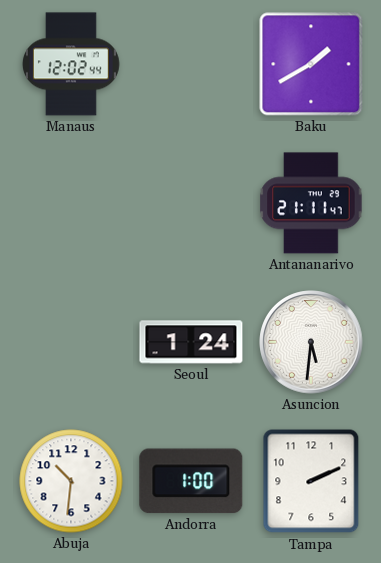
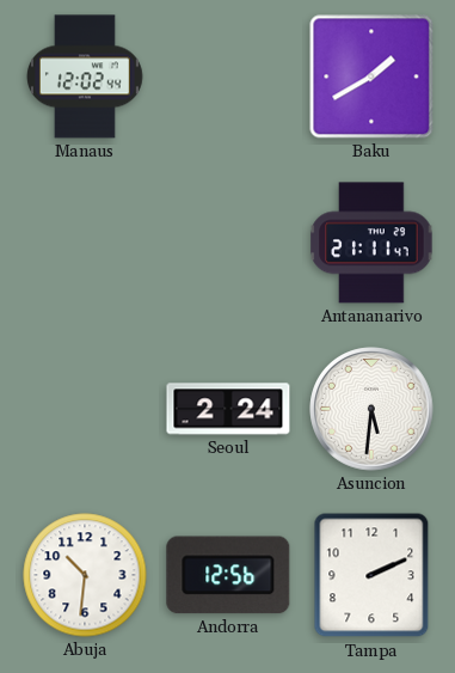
Seoul: 1:24 -> 2:24
Andorra: 1:00 -> 12:56
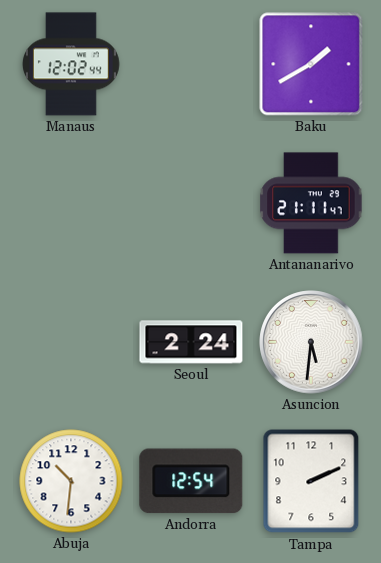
Andorra: 12:56 -> 12:54
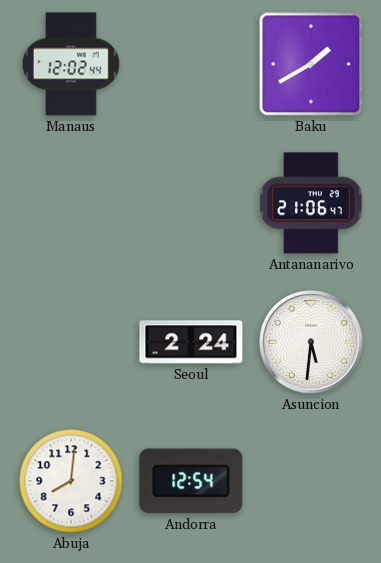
Antananarivo: 21:11 -> 21:06
Abuja: 10:31 -> 8:01
Tampa: 2:11 -> none
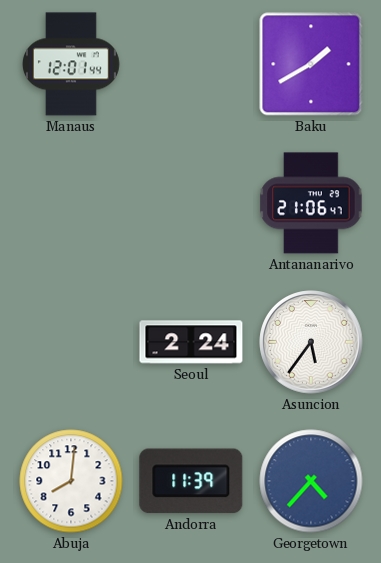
Manaus: 12:02 -> 12:01
Asuncion: 5:31 -> 5:36
Andorra: 12:54 -> 11:39
Georgetown: none -> 4:37
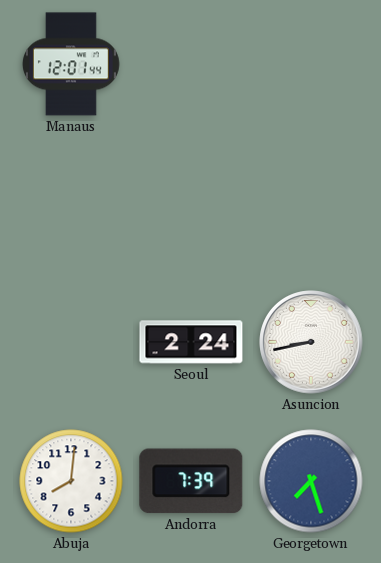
Baku: 1:40 -> none
Antananarivo: 21:06 -> none
Asuncion: 5:36 -> 8:43
Andorra: 11:39 -> 7:39
Georgetown: 4:37 -> 7:27
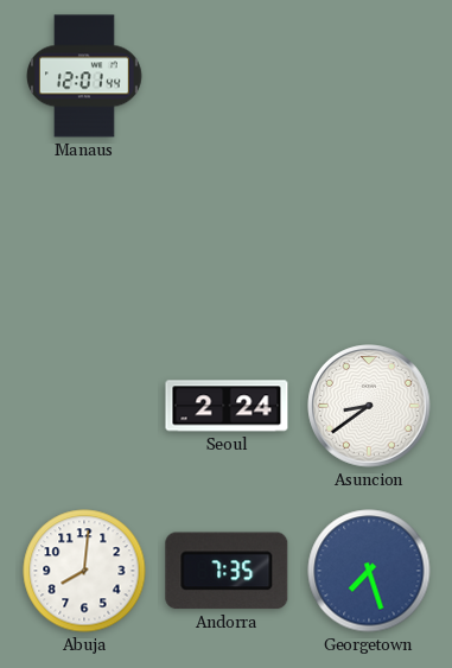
Asuncion: 8:43 -> 8:39
Andorra: 7:39 -> 7:35
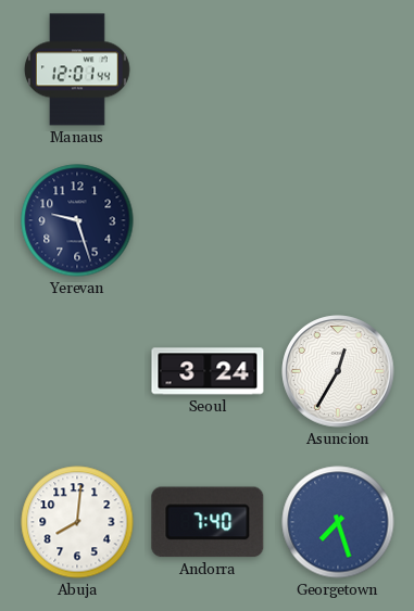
Yerevan: none -> 9:27
Seoul: 2:24 -> 3:24
Asuncion: 8:39 -> 12:35
Andorra: 7:35 -> 7:40
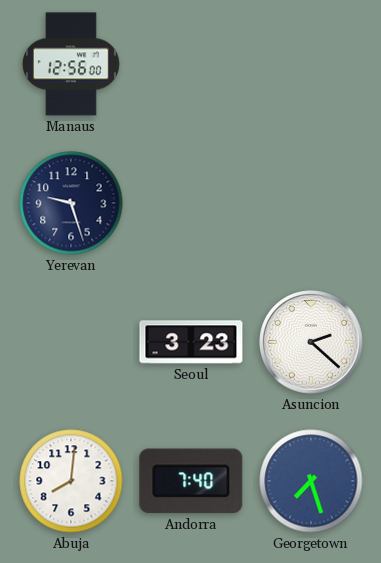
Manaus: 12:01 -> 12:56
Seoul: 3:24 -> 3:23
Asuncion: 12:35 -> 2:22
